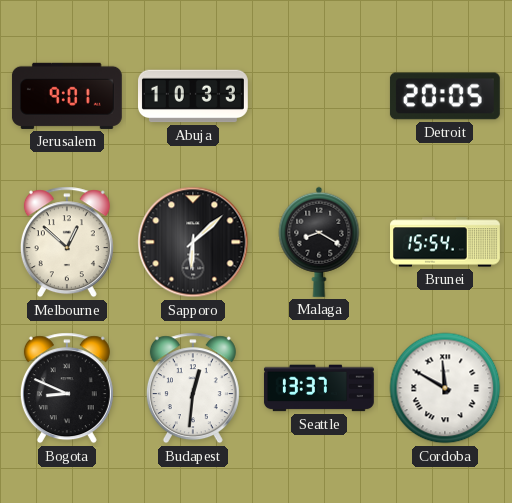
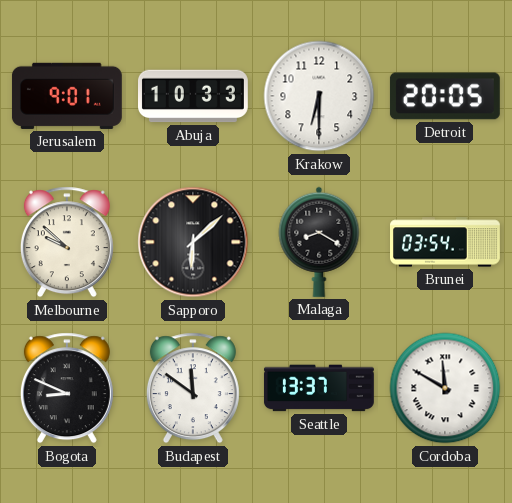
Krakow: none -> 6:30
Melbourne: 12:52 -> 9:52
Brunei: 15:54 -> 03:54
Budapest: 12:31 -> 11:51
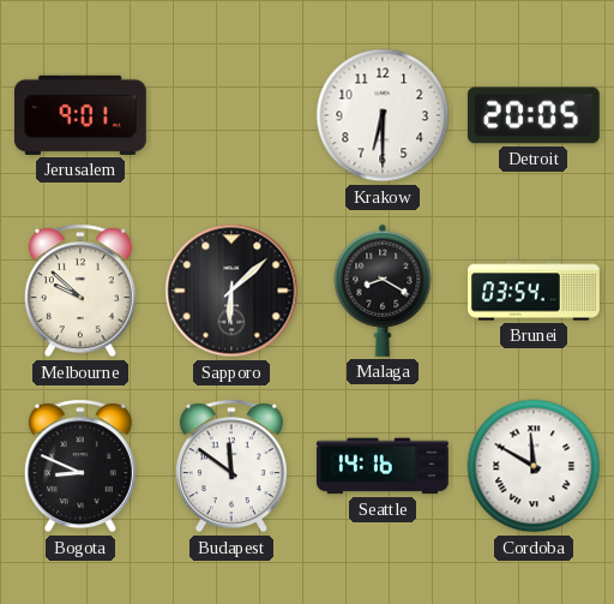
Abuja: 10:33 -> none
Seattle: 13:37 -> 14:16
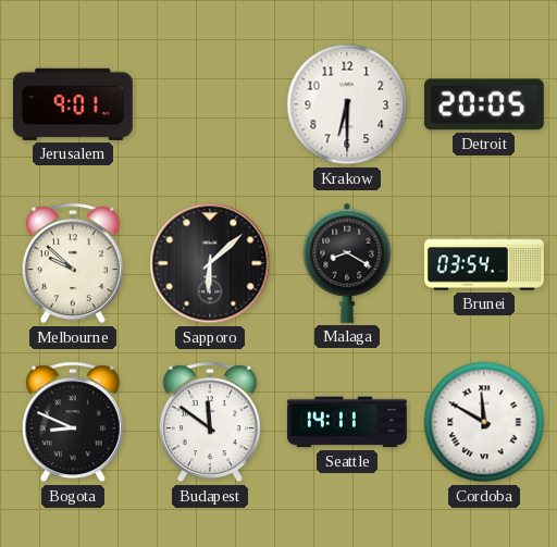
Seattle: 14:16 -> 14:11
